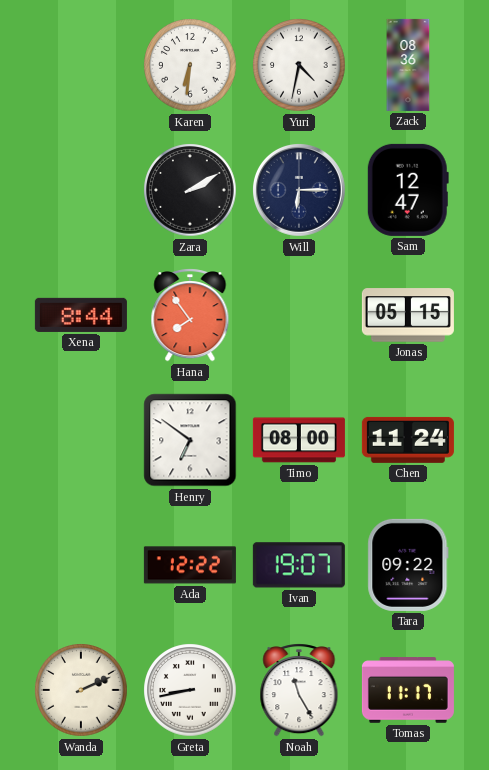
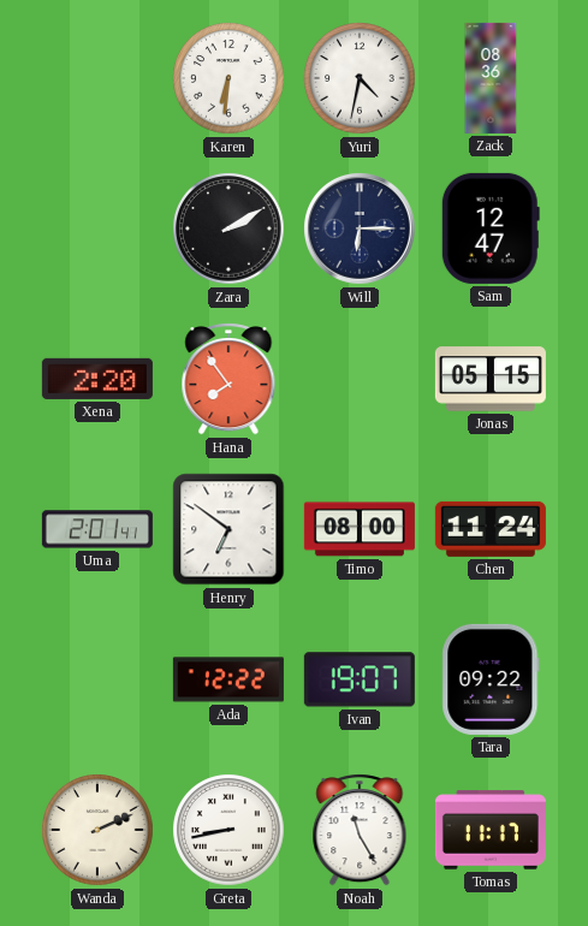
Xena: 8:44 -> 2:20
Uma: none -> 2:01
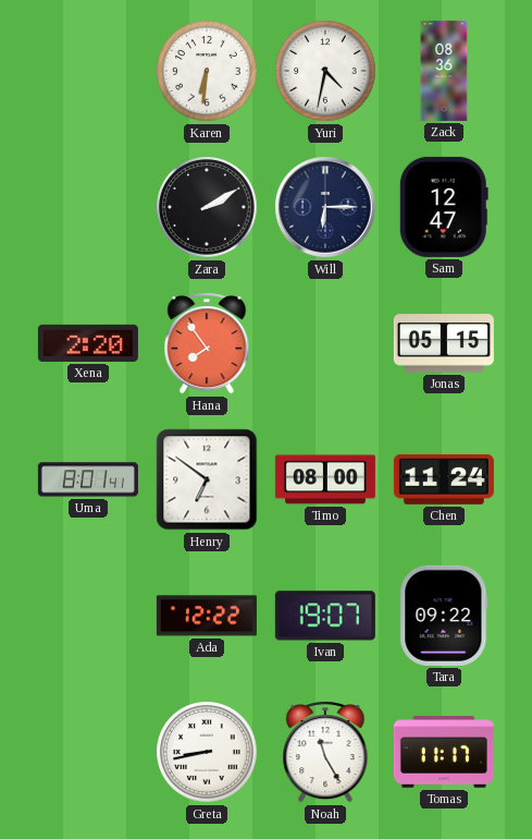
Uma: 2:01 -> 8:01
Wanda: 2:11 -> none
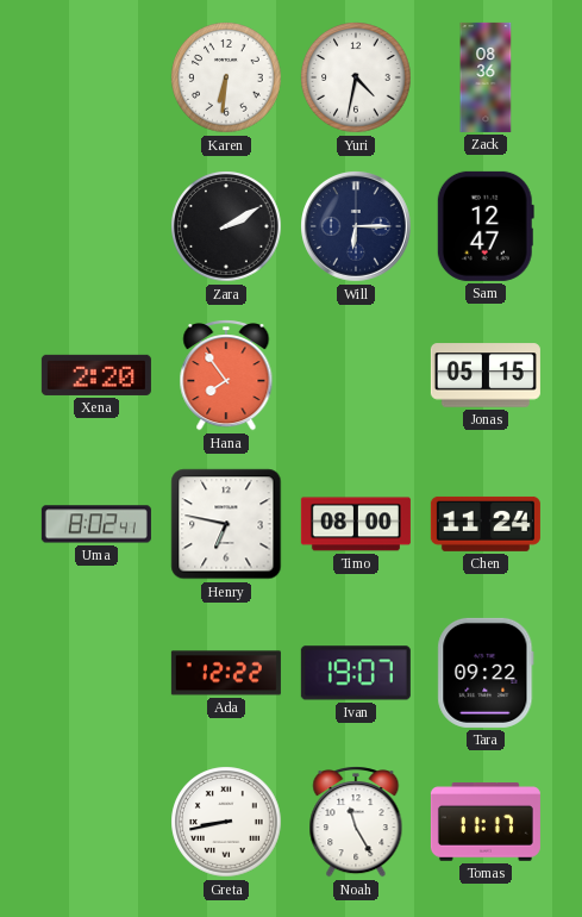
Uma: 8:01 -> 8:02
Henry: 6:51 -> 6:47
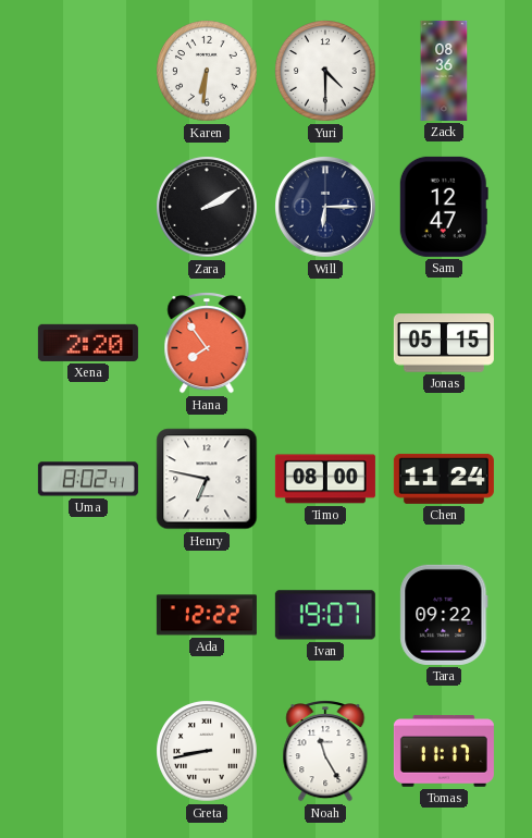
Yuri: 4:32 -> 4:30
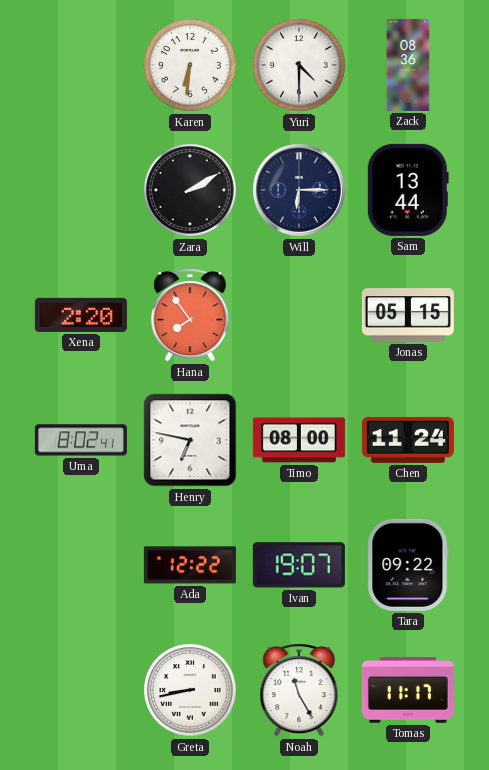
Sam: 12:47 -> 13:44
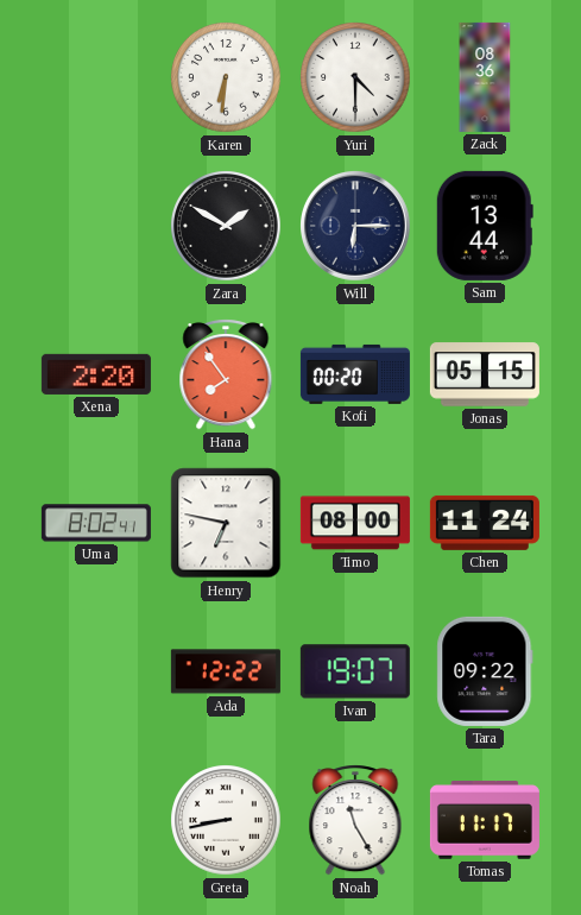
Zara: 2:10 -> 1:50
Kofi: none -> 00:20
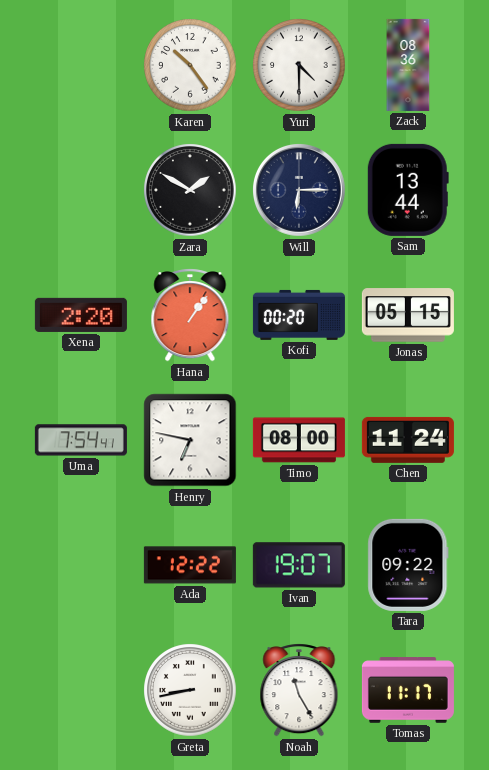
Karen: 6:31 -> 10:24
Hana: 7:54 -> 1:06
Uma: 8:02 -> 7:54
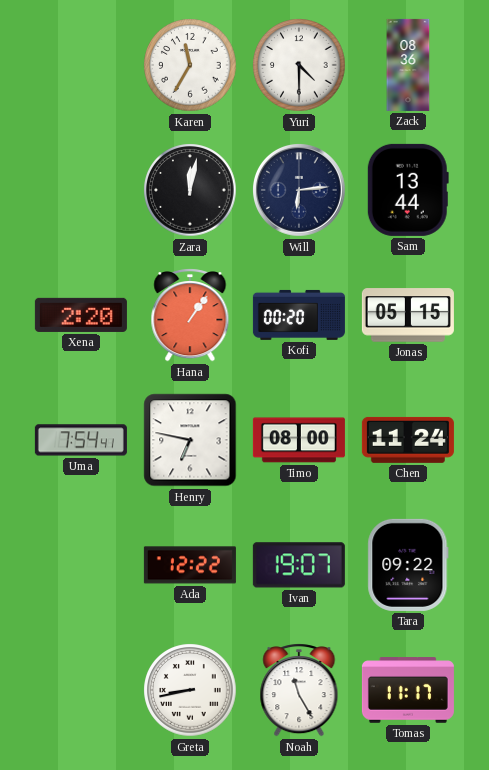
Karen: 10:24 -> 11:35
Zara: 1:50 -> 12:02
Will: 6:15 -> 6:14
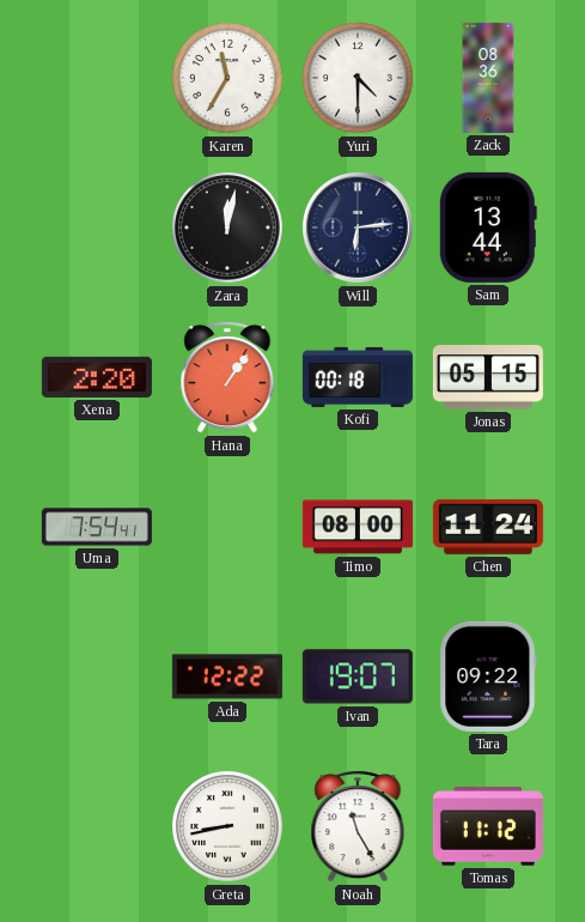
Kofi: 00:20 -> 00:18
Henry: 6:47 -> none
Tomas: 11:17 -> 11:12
